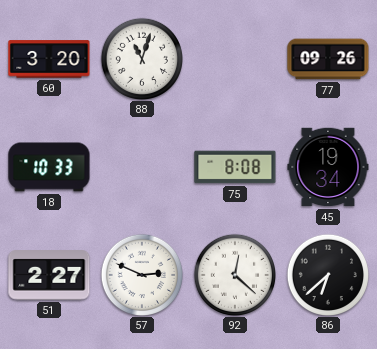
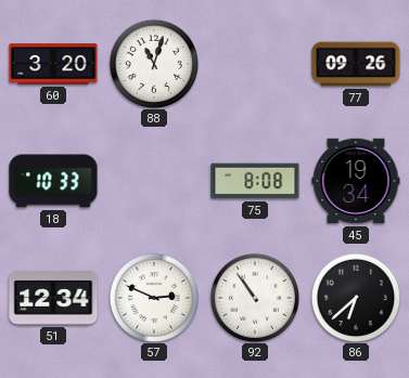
51: 2:27 -> 12:34
92: 12:22 -> 10:54
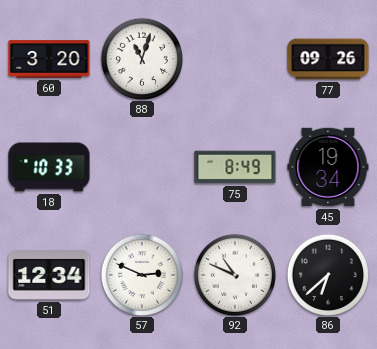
75: 8:08 -> 8:49
92: 10:54 -> 10:49
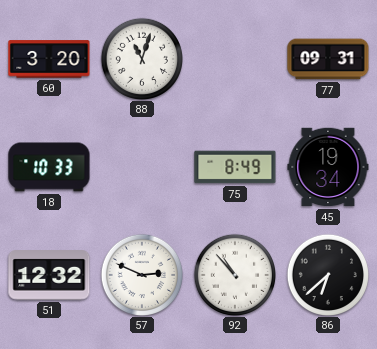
77: 09:26 -> 09:31
51: 12:34 -> 12:32
92: 10:49 -> 10:53
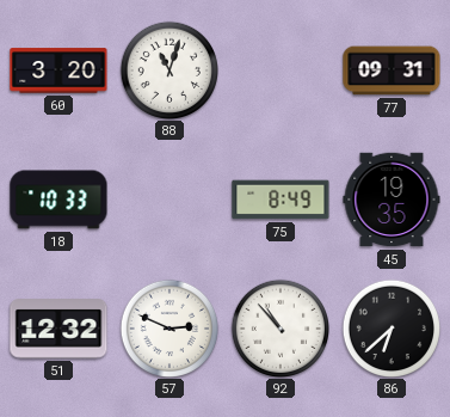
45: 19:34 -> 19:35
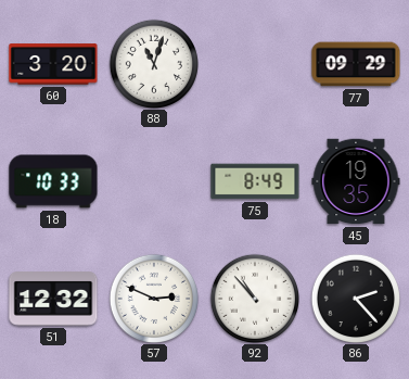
77: 09:31 -> 09:29
86: 6:38 -> 2:23
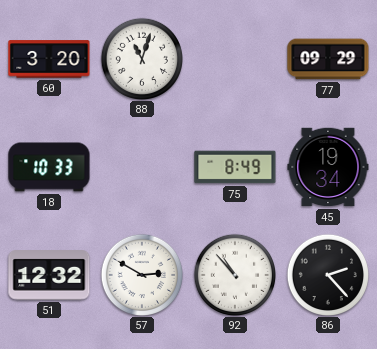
45: 19:35 -> 19:34
57: 2:49 -> 2:50
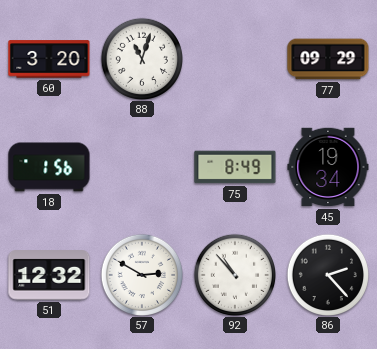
18: 10:33 -> 1:56
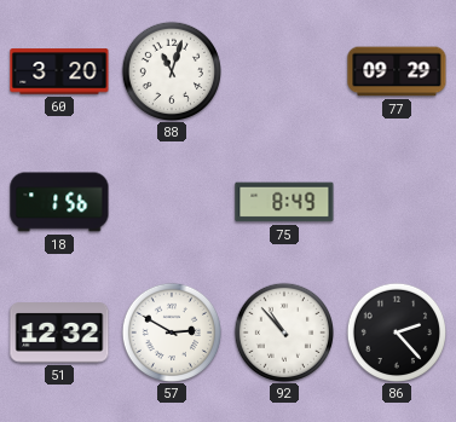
45: 19:34 -> none
